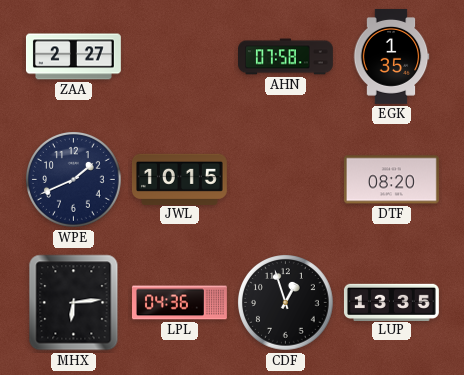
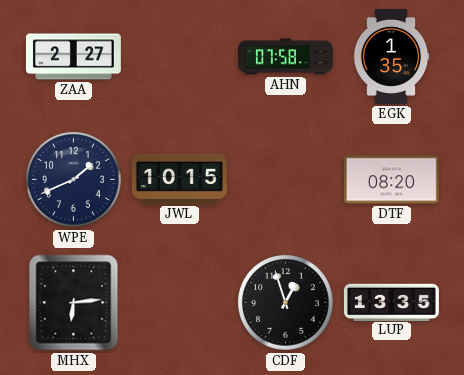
LPL: 04:36 -> none
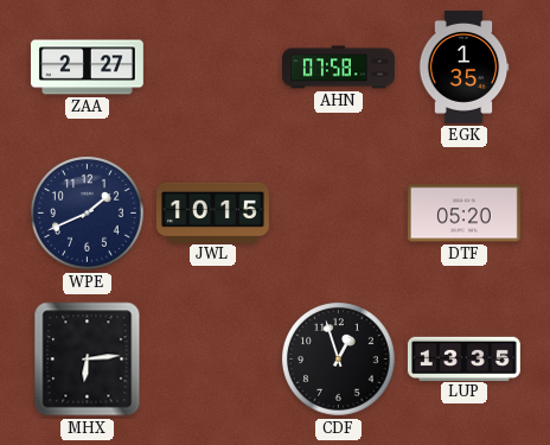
DTF: 08:20 -> 05:20
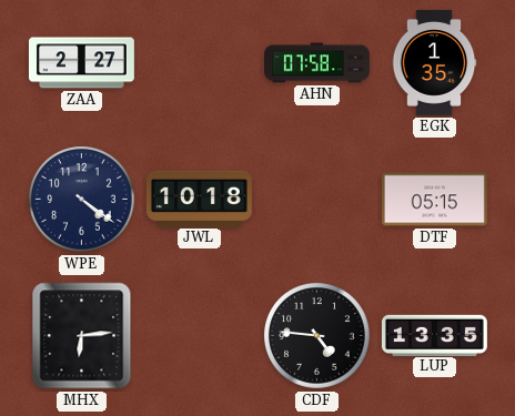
WPE: 1:41 -> 4:21
JWL: 10:15 -> 10:18
DTF: 05:20 -> 05:15
CDF: 12:57 -> 4:46
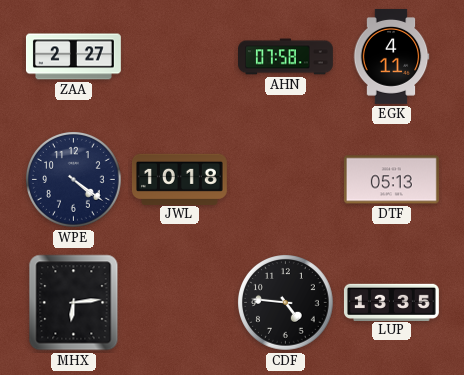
EGK: 1:35 -> 4:11
DTF: 05:15 -> 05:13
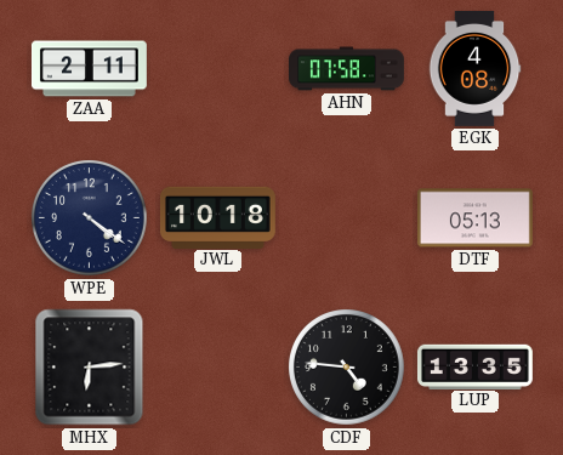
ZAA: 2:27 -> 2:11
EGK: 4:11 -> 4:08
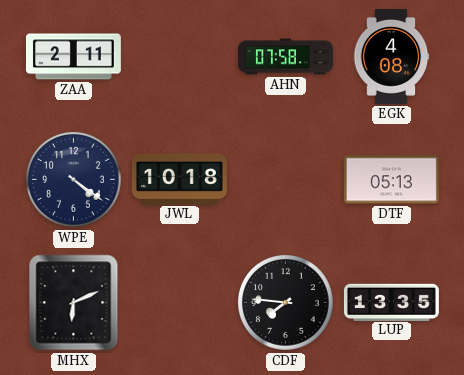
MHX: 6:14 -> 6:11
CDF: 4:46 -> 7:46
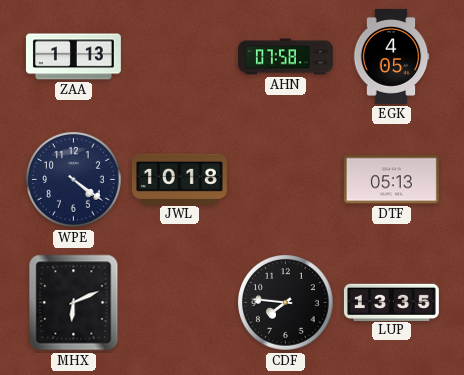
ZAA: 2:11 -> 1:13
EGK: 4:08 -> 4:05
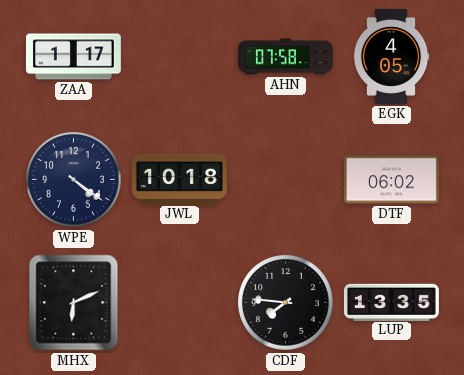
ZAA: 1:13 -> 1:17
DTF: 05:13 -> 06:02
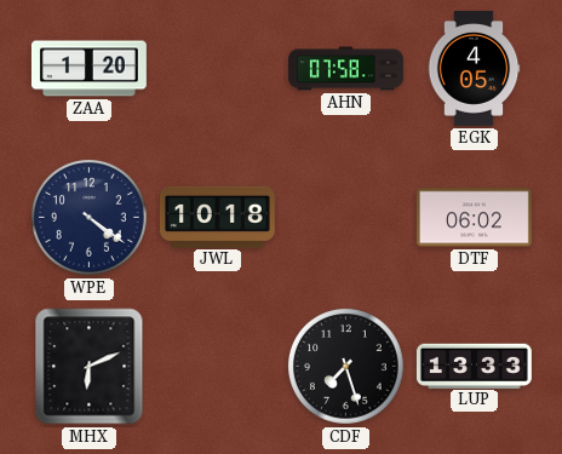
ZAA: 1:17 -> 1:20
CDF: 7:46 -> 7:27
LUP: 13:35 -> 13:33
